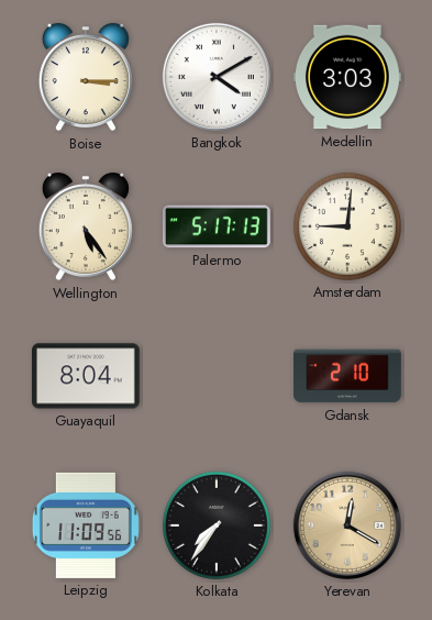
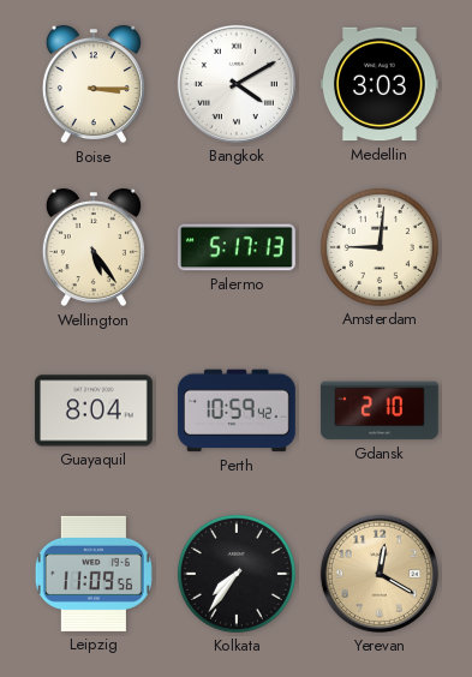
Perth: none -> 10:59
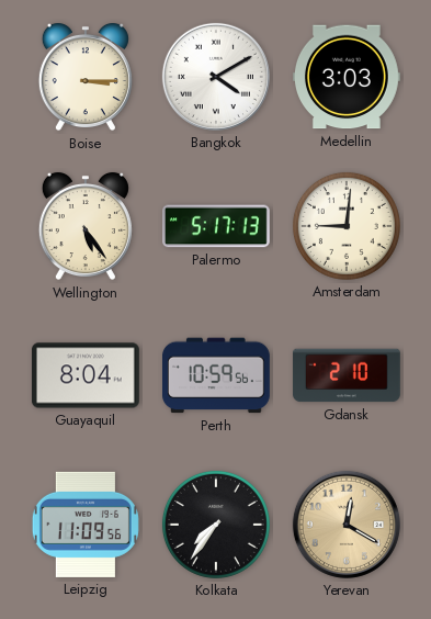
Perth: 10:59:42 -> 10:59:56
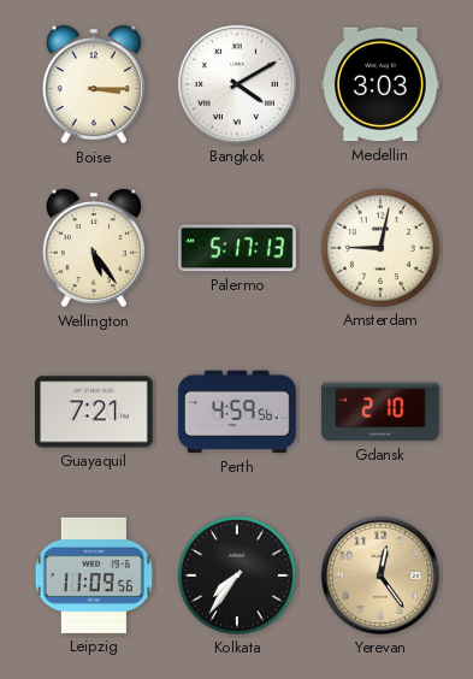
Amsterdam: 9:01 -> 9:02
Guayaquil: 8:04 -> 7:21
Perth: 10:59 -> 4:59
Yerevan: 12:20 -> 12:24
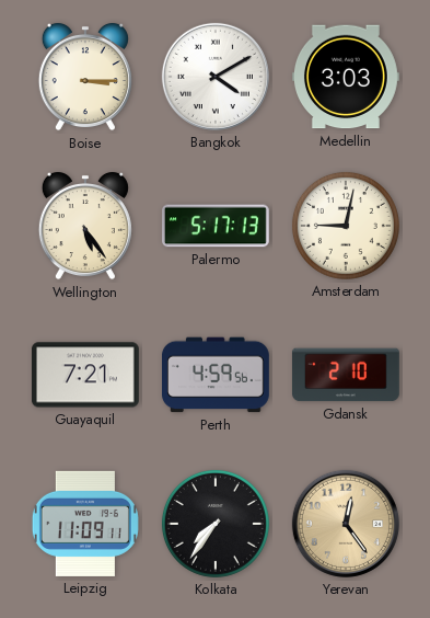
Leipzig: 11:09:56 -> 11:09:11
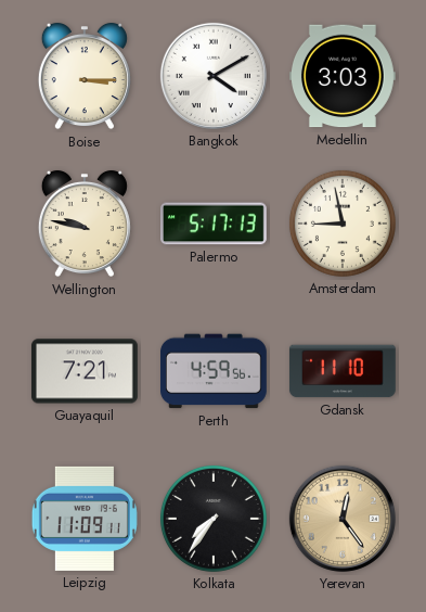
Wellington: 5:24 -> 9:47
Amsterdam: 9:02 -> 8:58
Gdansk: 2:10 -> 11:10
